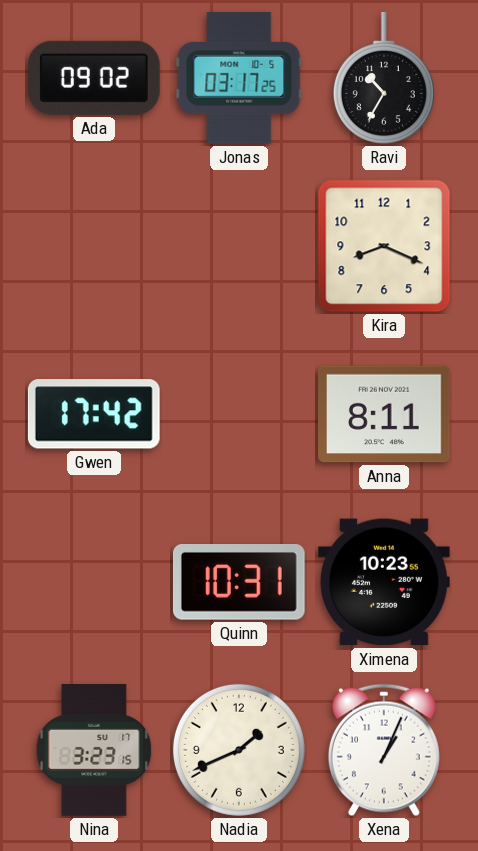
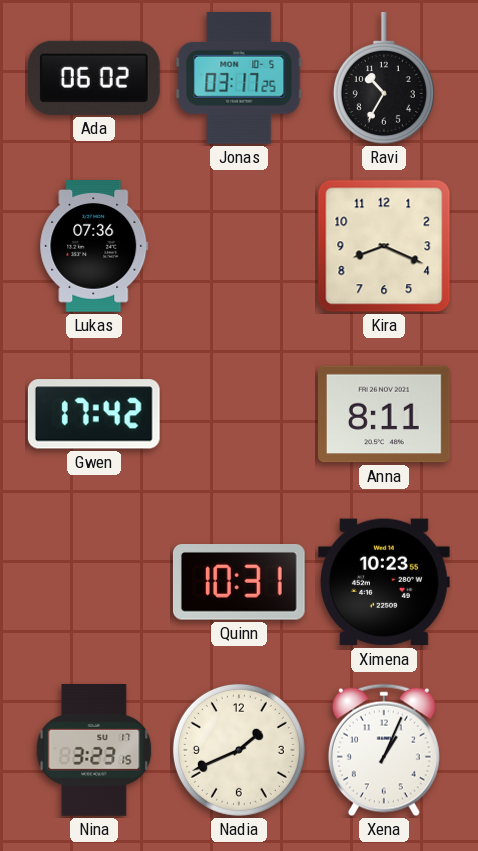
Ada: 09:02 -> 06:02
Lukas: none -> 07:36
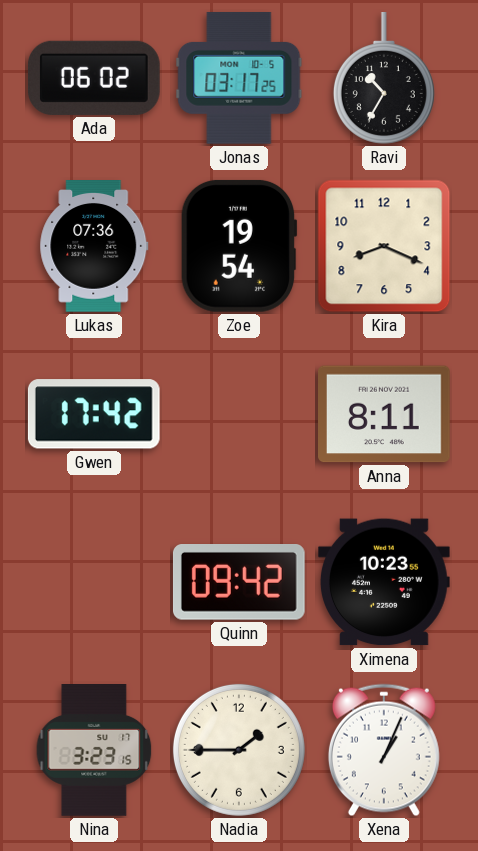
Zoe: none -> 19:54
Quinn: 10:31 -> 09:42
Nadia: 1:41 -> 1:45
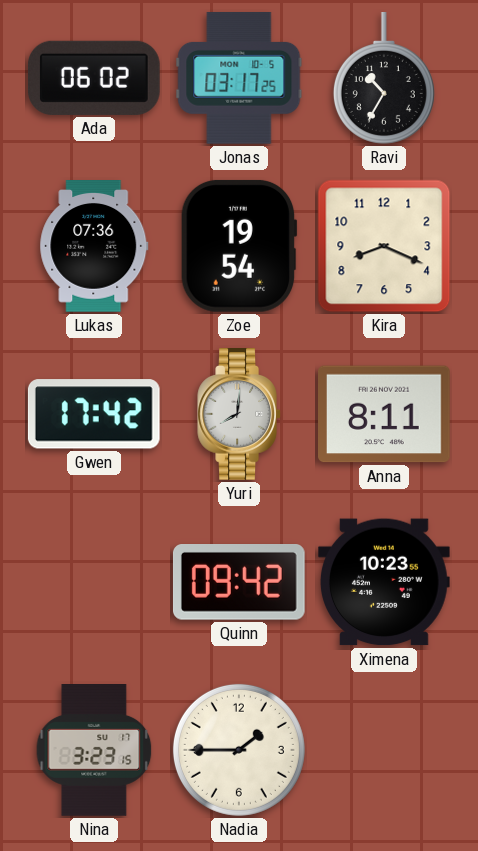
Yuri: none -> 8:01
Xena: 1:04 -> none
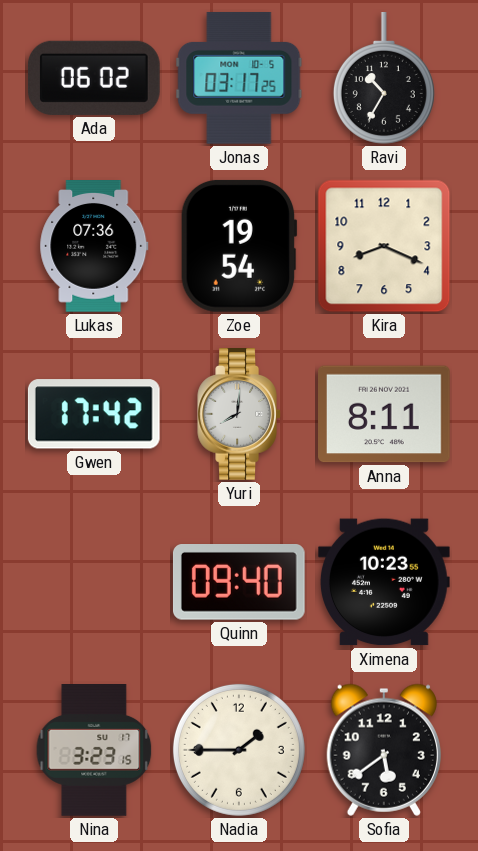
Quinn: 09:42 -> 09:40
Sofia: none -> 5:39
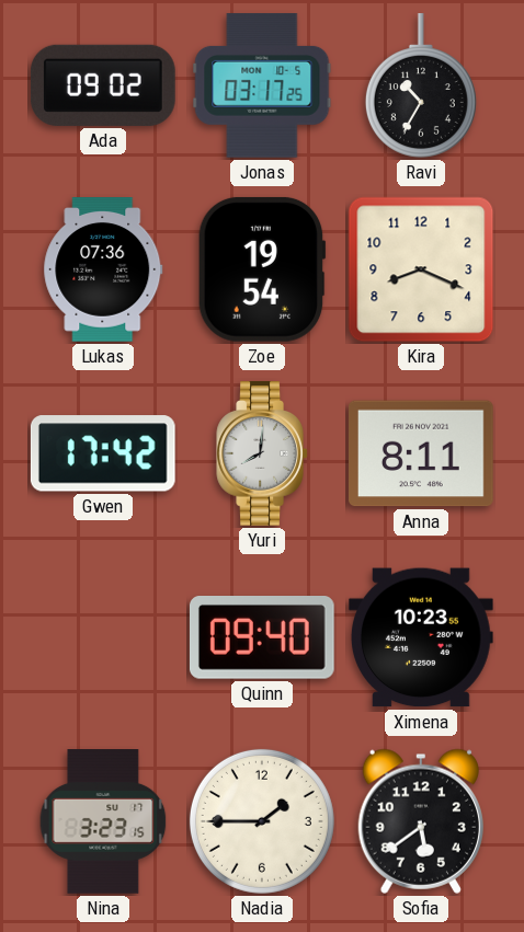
Ada: 06:02 -> 09:02
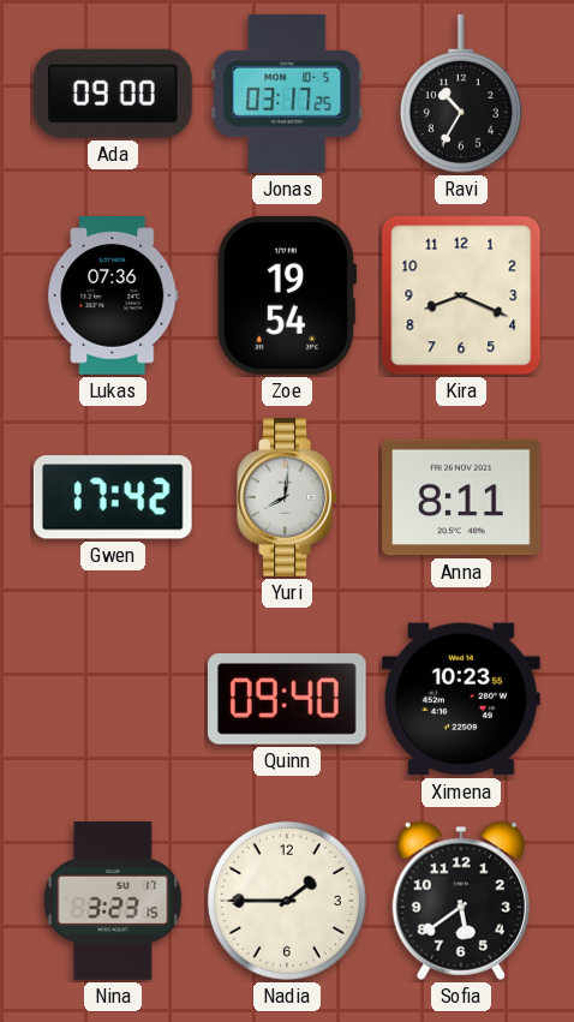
Ada: 09:02 -> 09:00
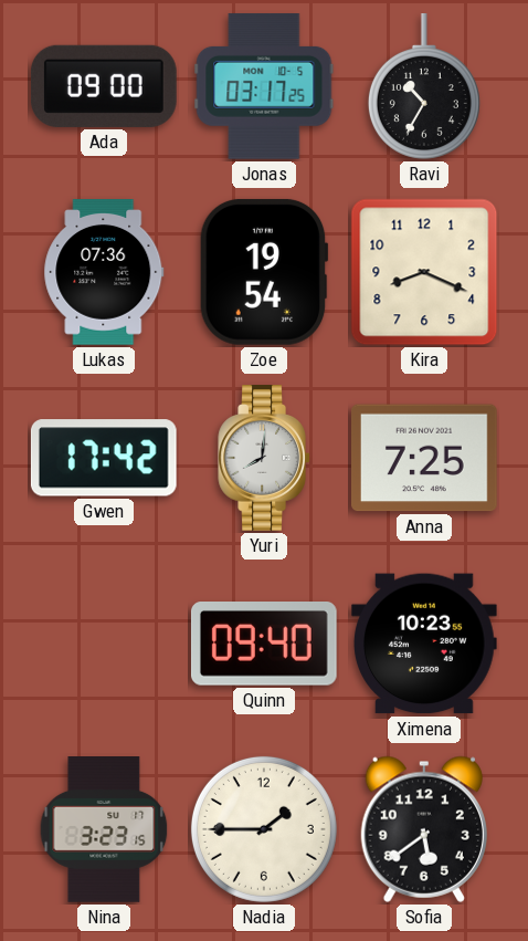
Anna: 8:11 -> 7:25
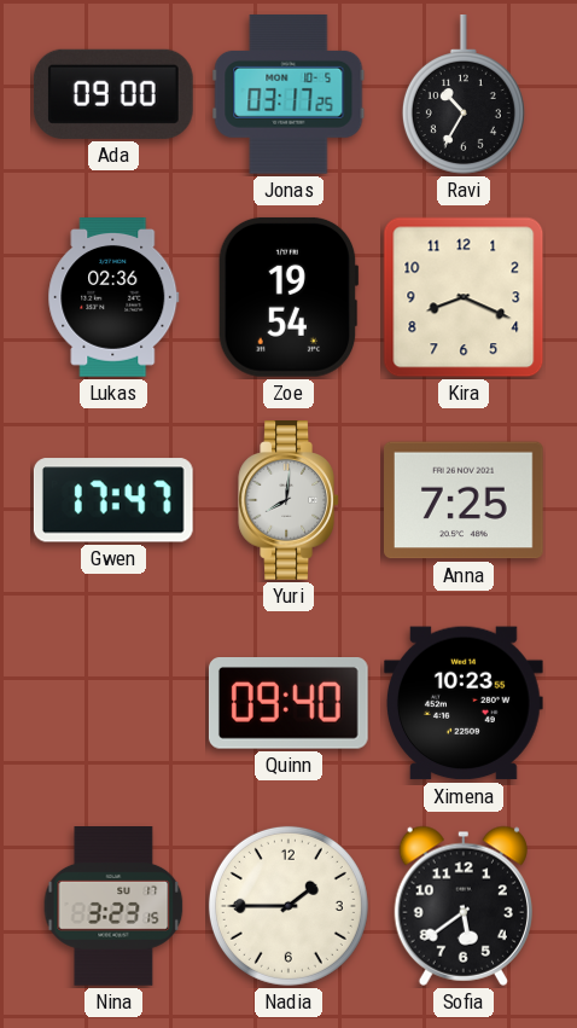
Lukas: 07:36 -> 02:36
Gwen: 17:42 -> 17:47
